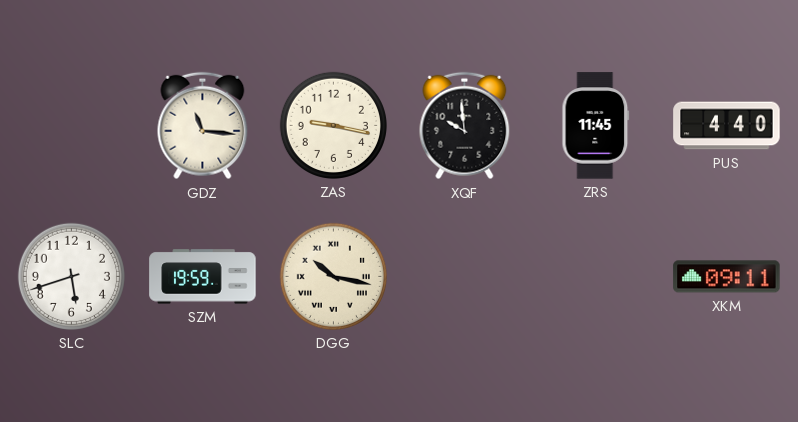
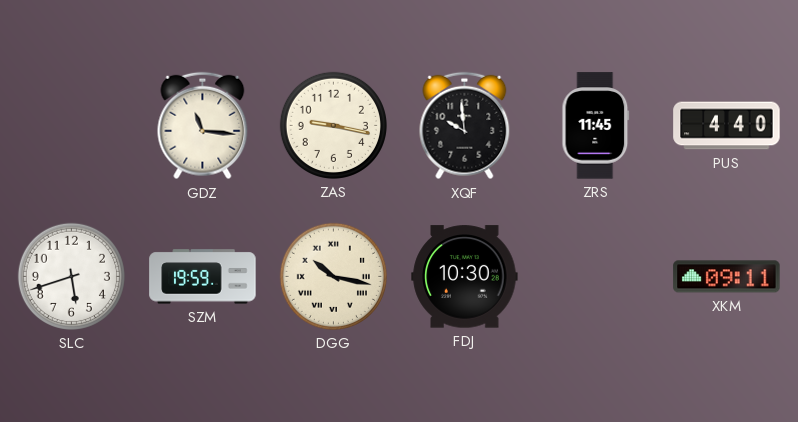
FDJ: none -> 10:30
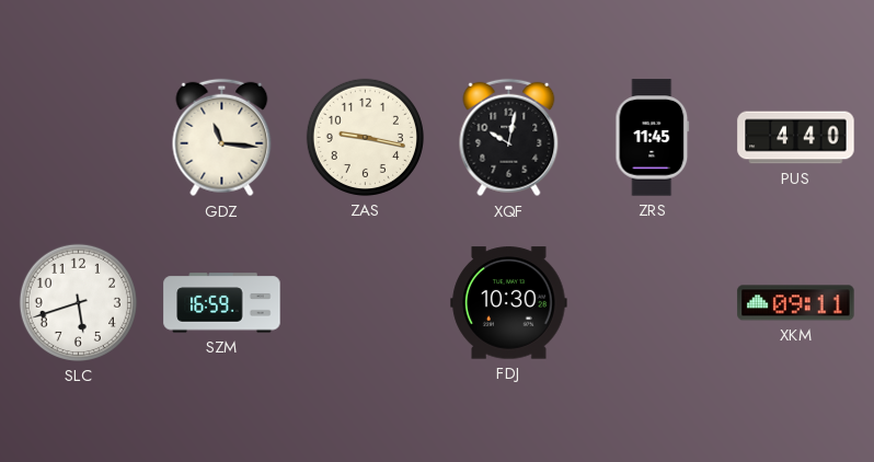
XQF: 9:59 -> 10:02
SZM: 19:59 -> 16:59
DGG: 10:17 -> none
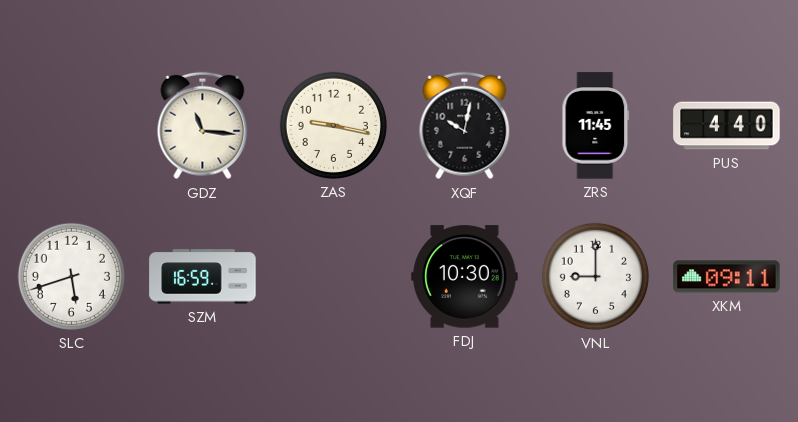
VNL: none -> 9:00
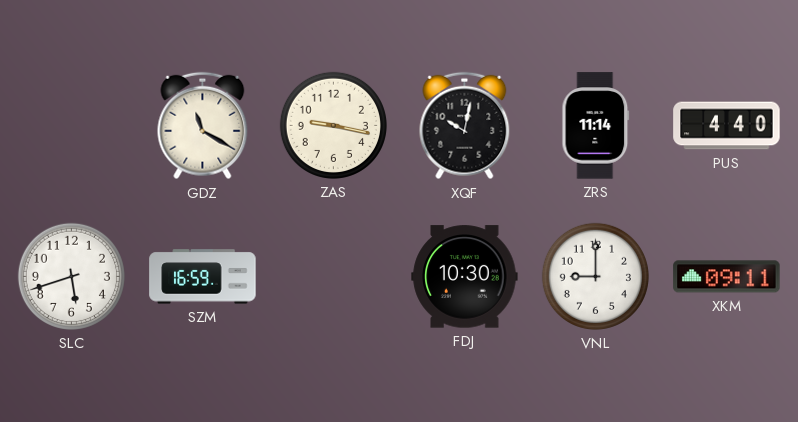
GDZ: 11:16 -> 11:20
ZRS: 11:45 -> 11:14
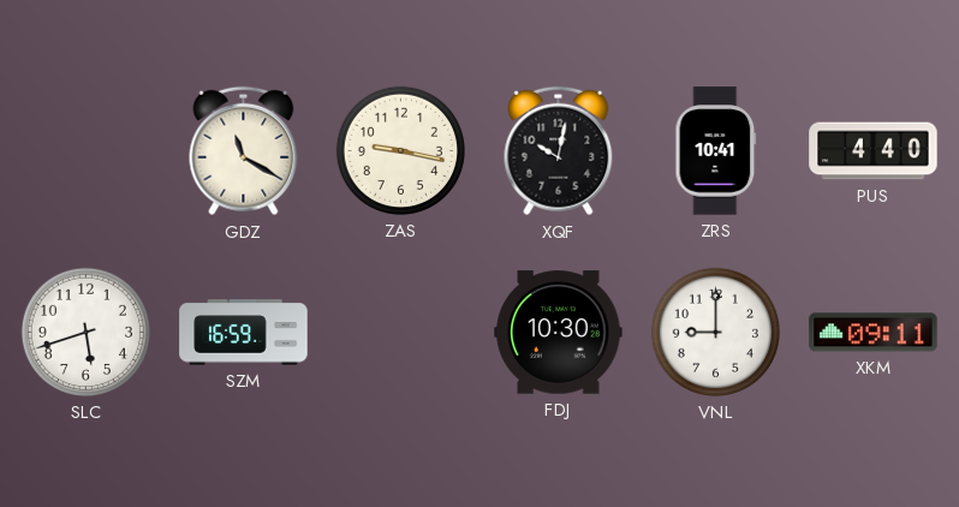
ZRS: 11:14 -> 10:41
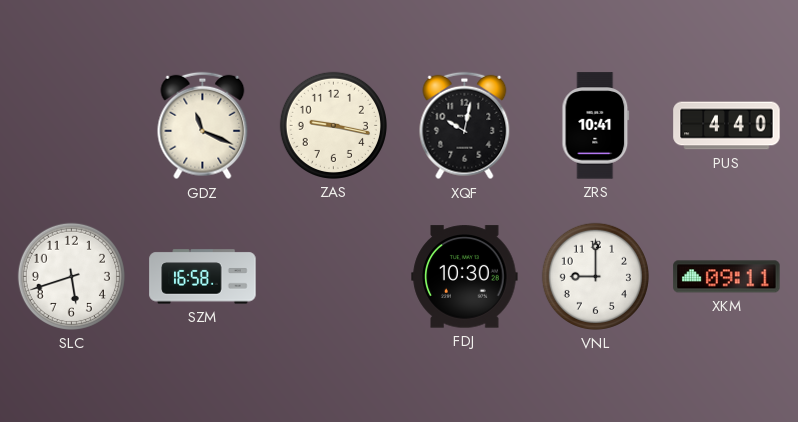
GDZ: 11:20 -> 11:19
SZM: 16:59 -> 16:58
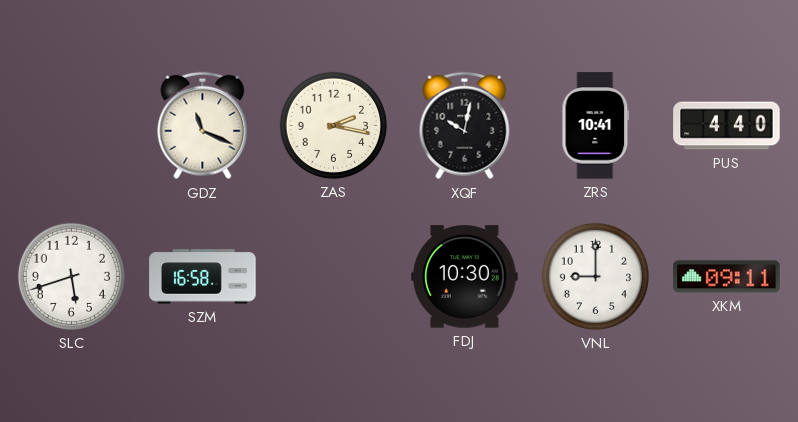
ZAS: 9:17 -> 2:17
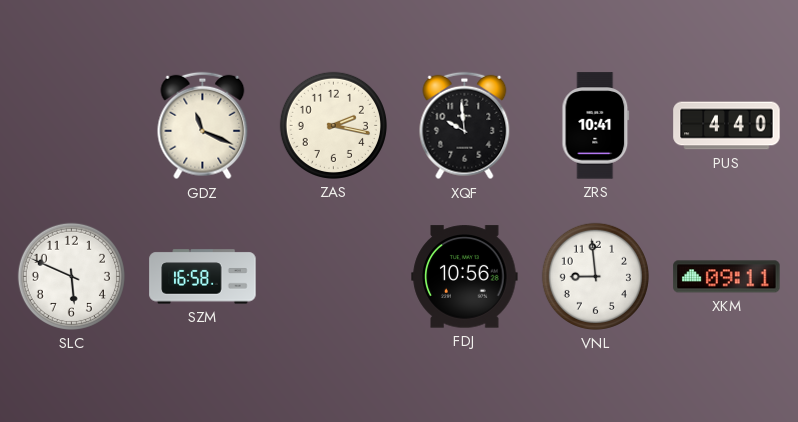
XQF: 10:02 -> 9:59
SLC: 5:42 -> 5:49
FDJ: 10:30 -> 10:56
VNL: 9:00 -> 8:59
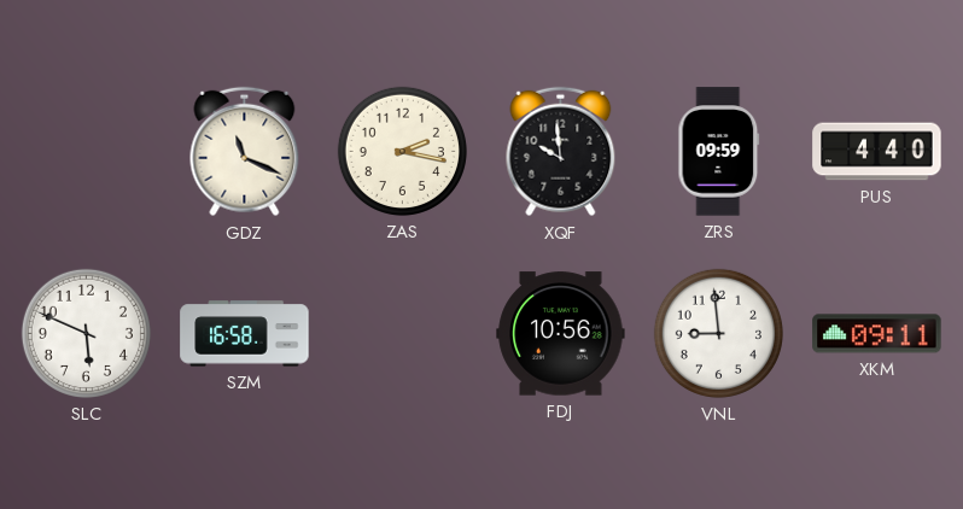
ZRS: 10:41 -> 09:59
